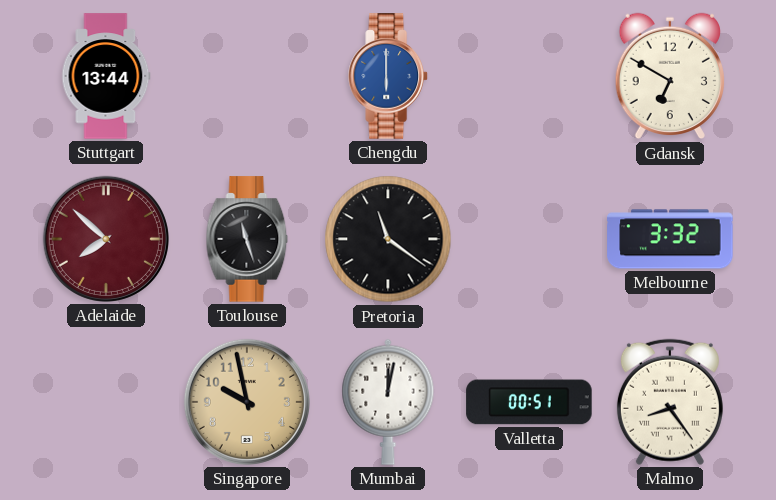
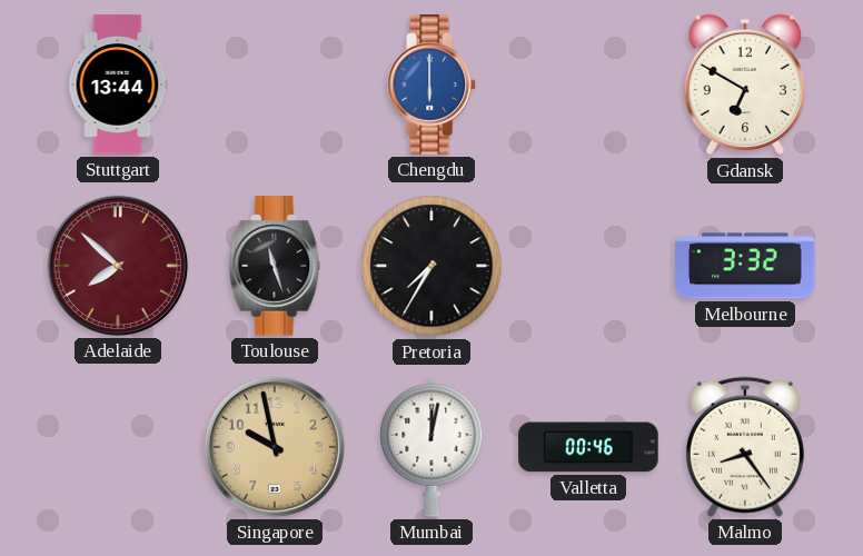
Pretoria: 11:21 -> 7:35
Valletta: 00:51 -> 00:46
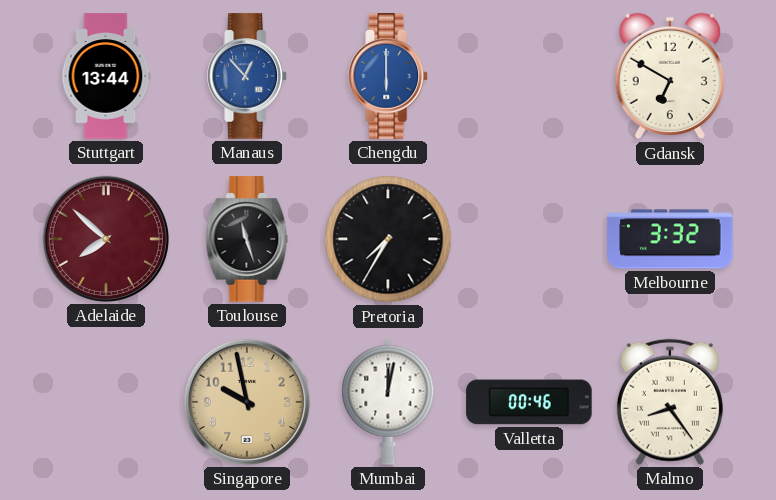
Manaus: none -> 12:53
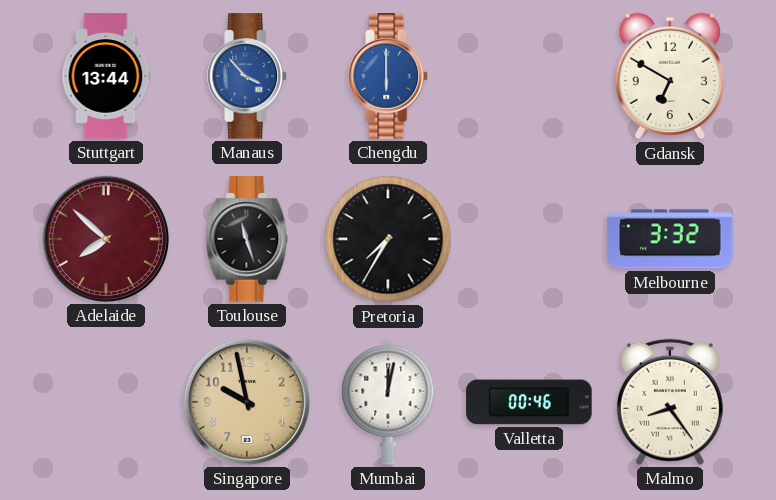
Manaus: 12:53 -> 3:53
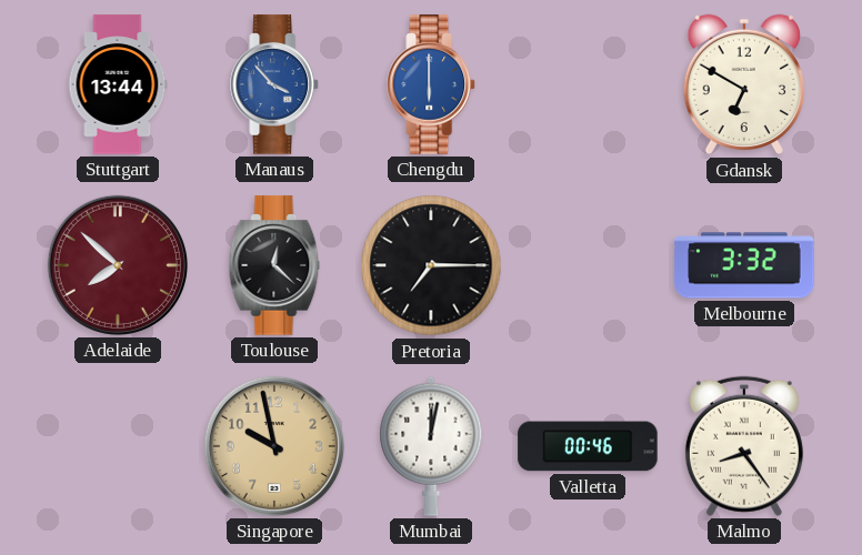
Toulouse: 11:27 -> 12:22
Pretoria: 7:35 -> 7:15
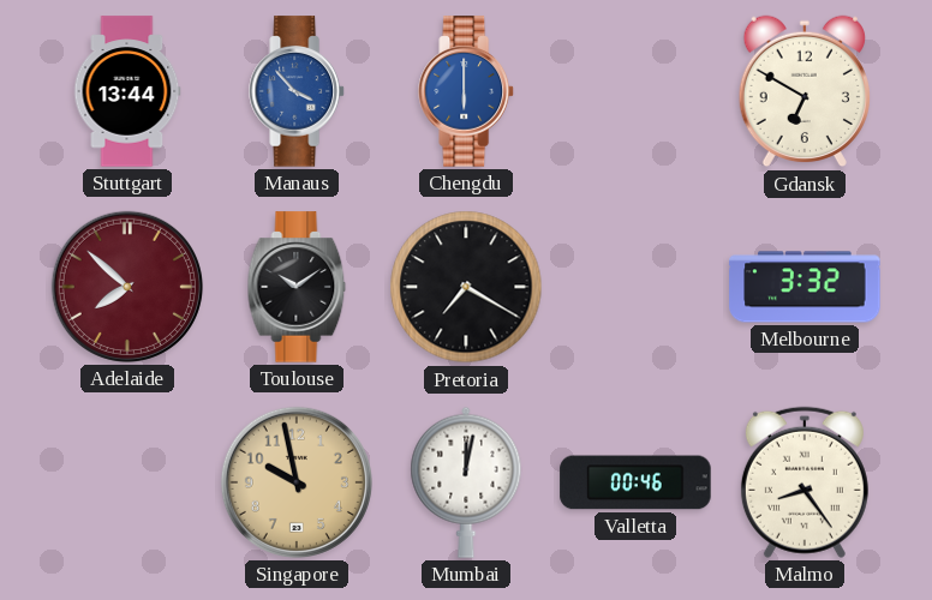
Toulouse: 12:22 -> 10:09
Pretoria: 7:15 -> 7:20
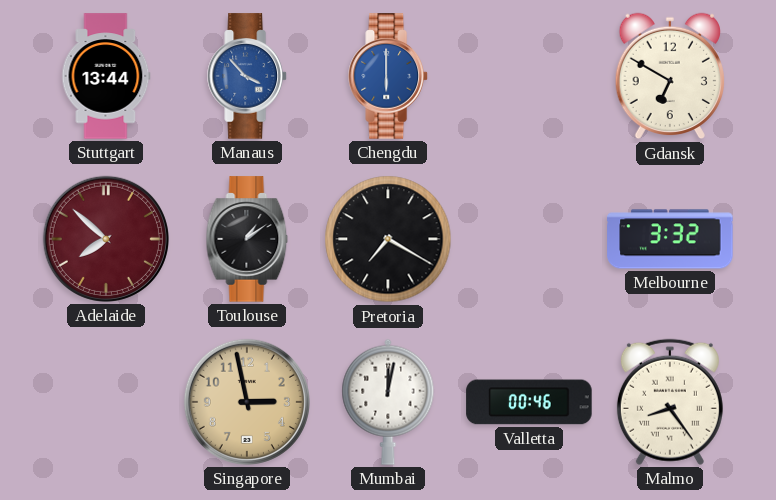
Toulouse: 10:09 -> 1:09
Singapore: 9:58 -> 2:58
